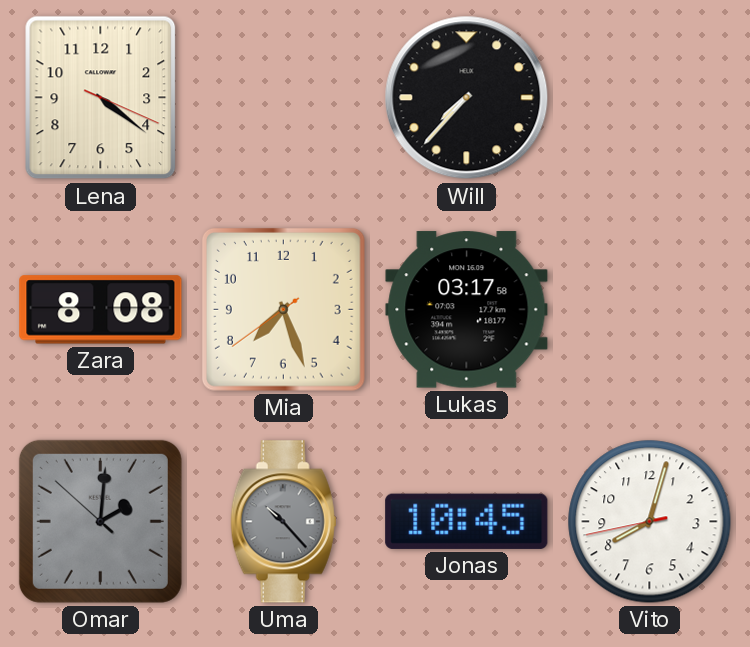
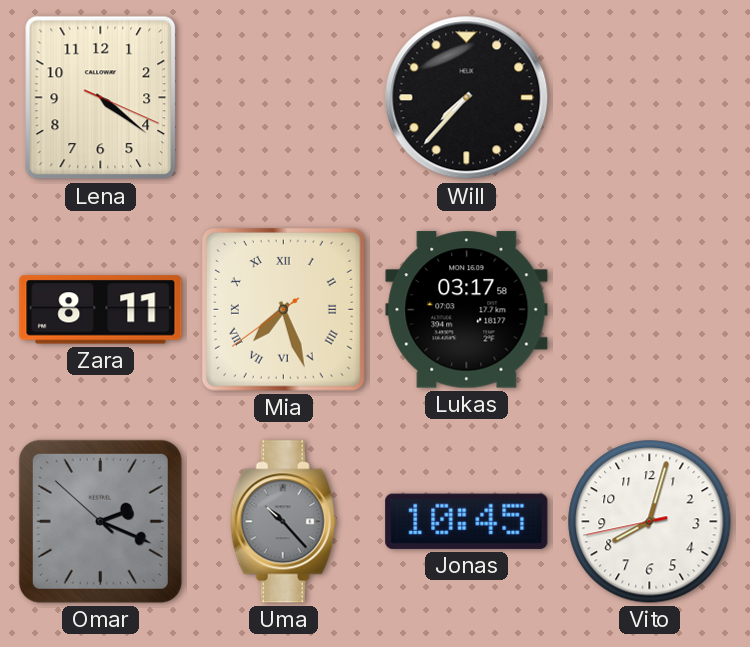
Zara: 8:08 -> 8:11
Mia numerals: Arabic -> Roman
Omar: 2:00 -> 2:18
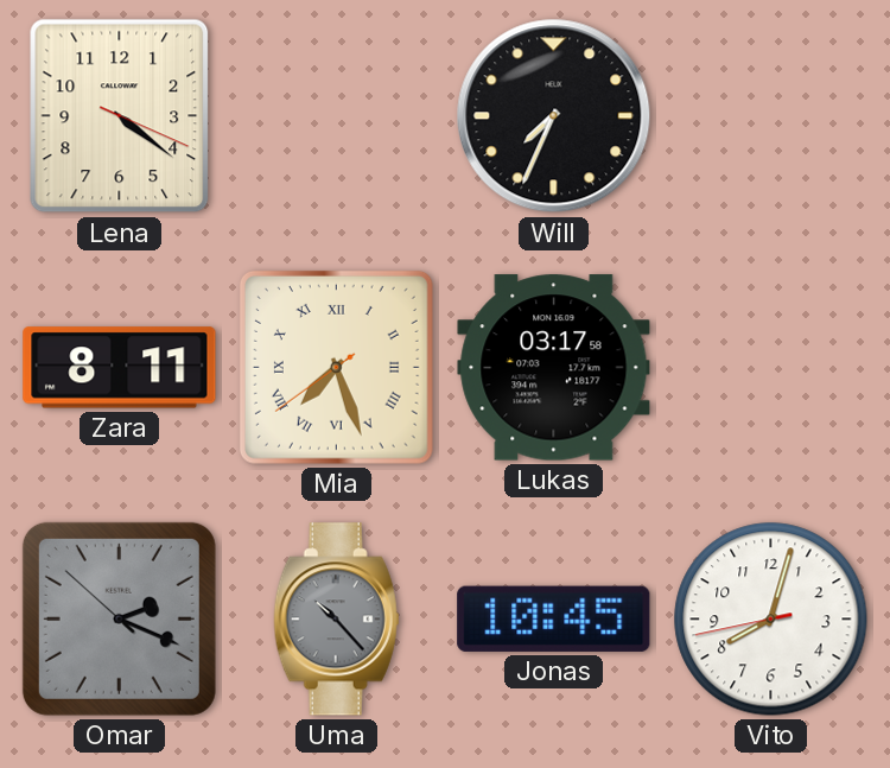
Will: 7:37 -> 7:34
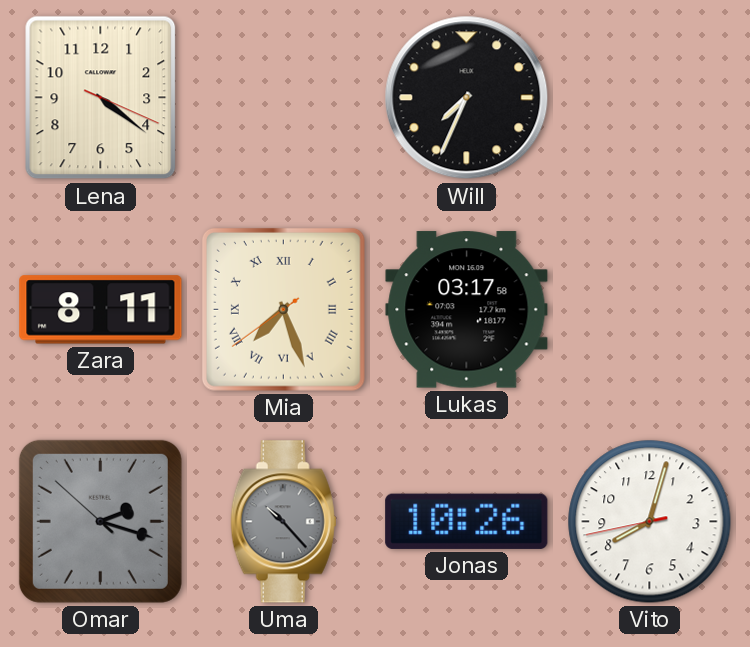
Omar: 2:18 -> 2:17
Jonas: 10:45 -> 10:26
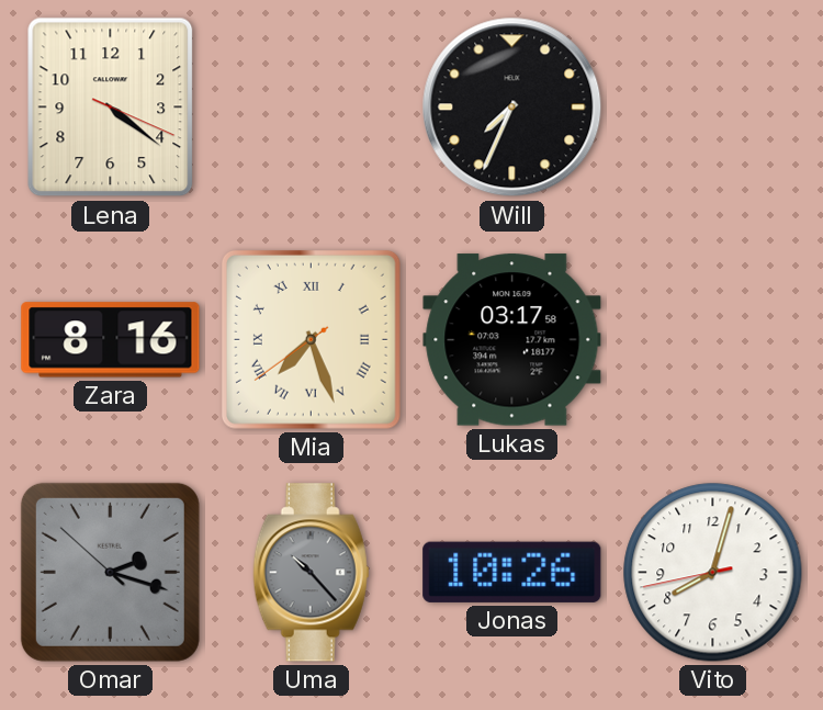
Zara: 8:11 -> 8:16
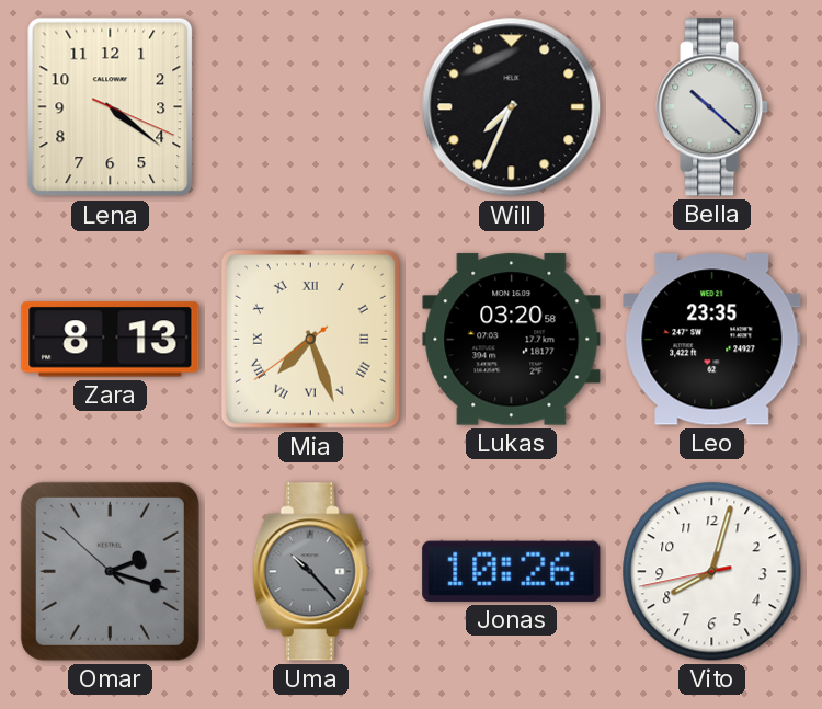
Bella: none -> 10:22
Zara: 8:16 -> 8:13
Lukas: 03:17 -> 03:20
Leo: none -> 23:35
